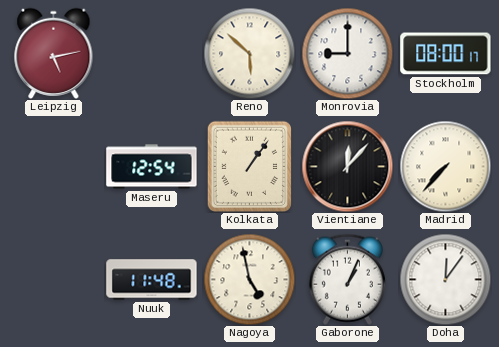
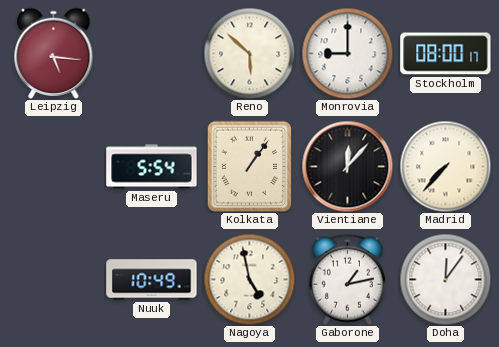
Leipzig: 5:13 -> 5:16
Maseru: 12:54 -> 5:54
Nuuk: 11:48 -> 10:49
Gaborone: 1:04 -> 1:13
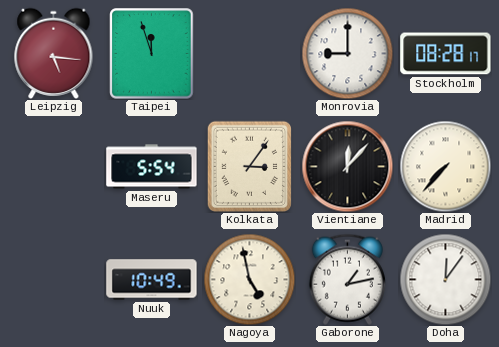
Taipei: none -> 11:57
Reno: 5:52 -> none
Stockholm: 08:00 -> 08:28
Kolkata: 1:06 -> 3:06
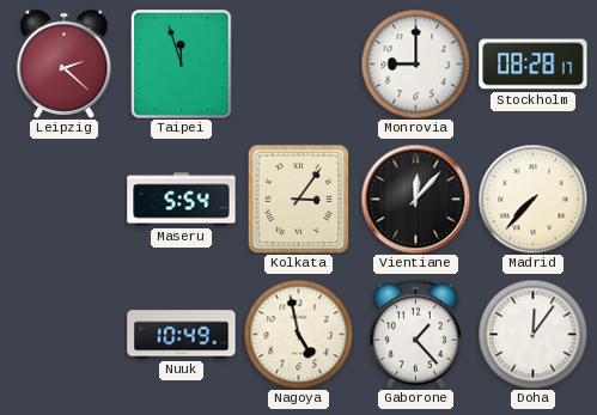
Leipzig: 5:16 -> 2:22
Gaborone: 1:13 -> 1:23
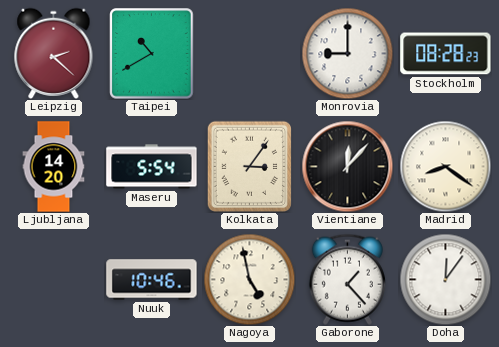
Taipei: 11:57 -> 10:40
Stockholm: 08:28:17 -> 08:28:23
Ljubljana: none -> 14:20
Madrid: 7:37 -> 8:21
Nuuk: 10:49 -> 10:46
